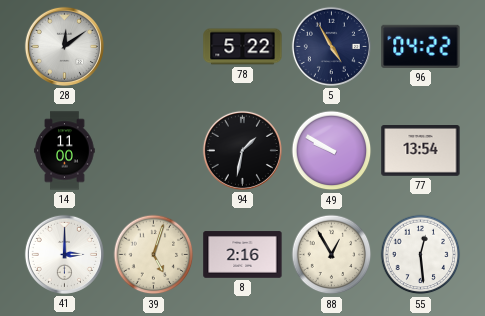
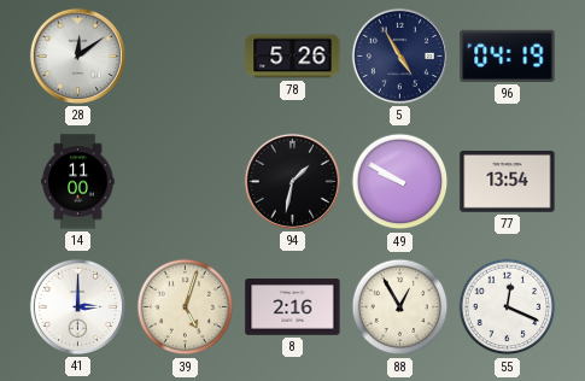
78: 5:22 -> 5:26
96: 04:22 -> 04:19
55: 12:29 -> 12:19
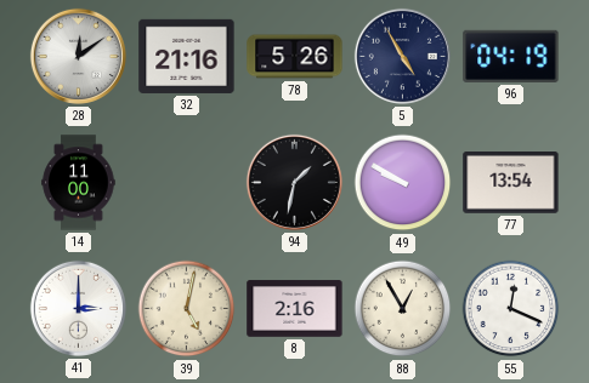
32: none -> 21:16
39: 5:03 -> 5:02
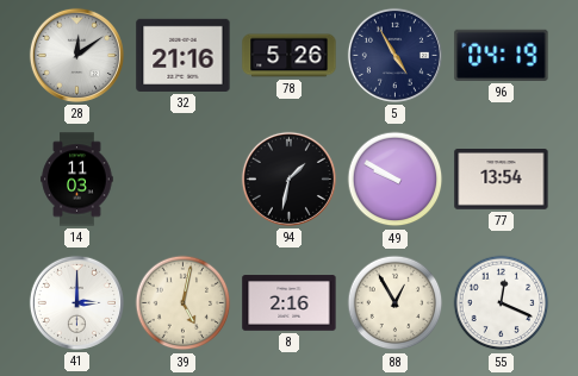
14: 11:00 -> 11:03
